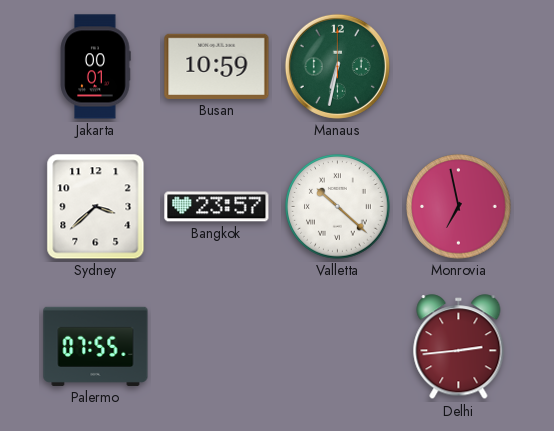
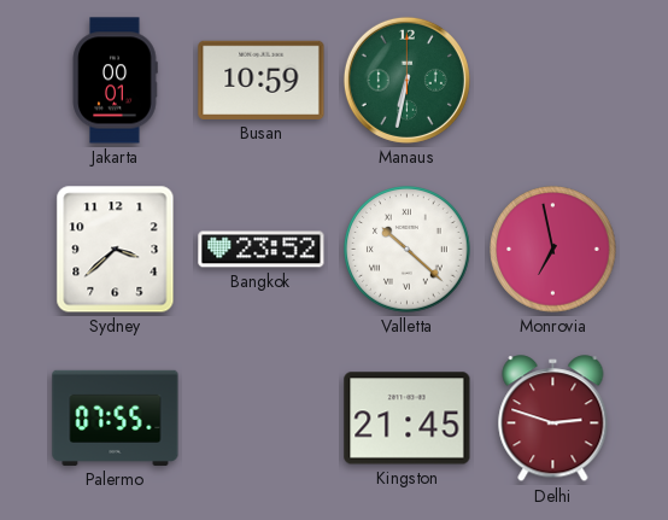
Bangkok: 23:57 -> 23:52
Kingston: none -> 21:45
Delhi: 2:44 -> 2:48
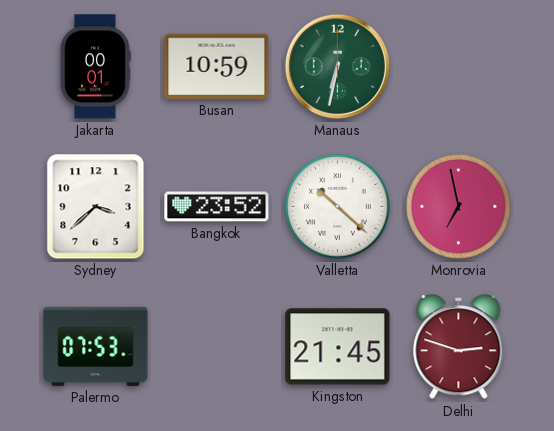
Palermo: 07:55 -> 07:53
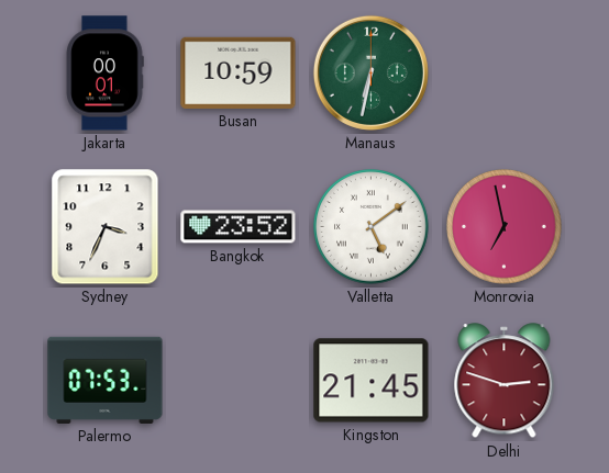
Sydney: 3:38 -> 3:34
Valletta: 10:22 -> 5:09
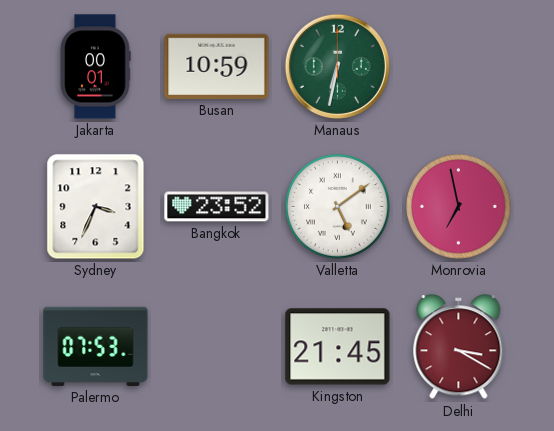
Delhi: 2:48 -> 3:20
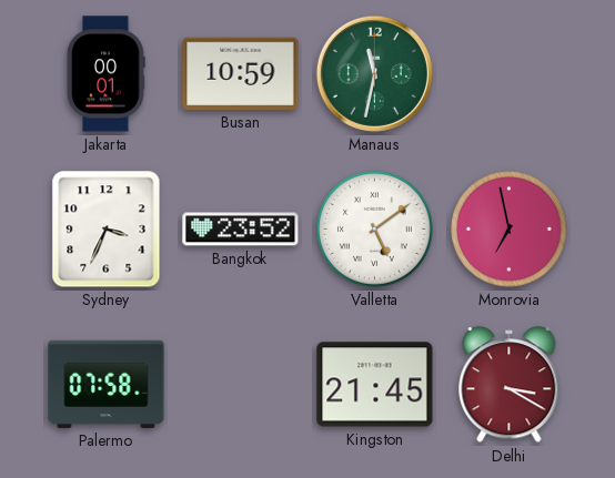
Manaus: 6:32 -> 11:32
Palermo: 07:53 -> 07:58
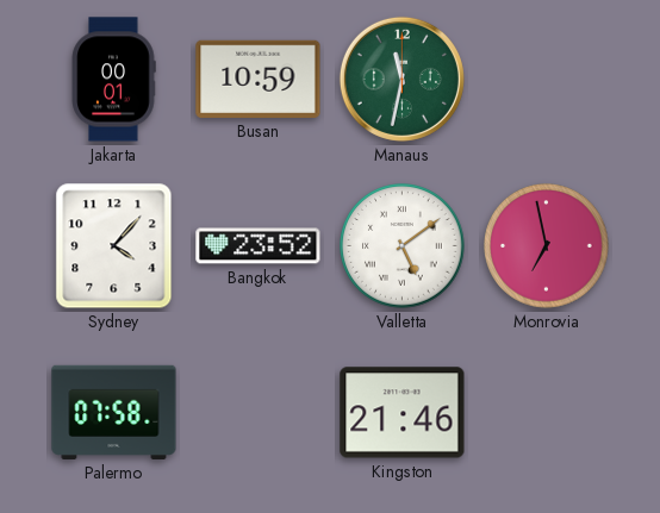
Sydney: 3:34 -> 4:07
Kingston: 21:45 -> 21:46
Delhi: 3:20 -> none
